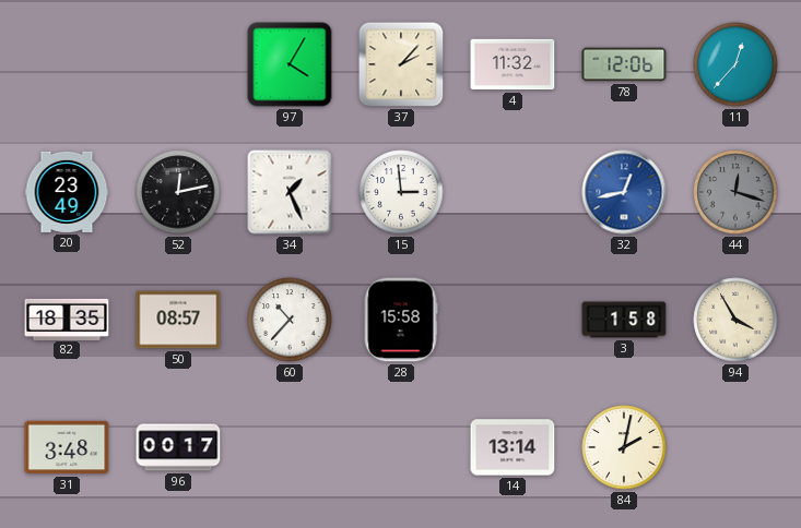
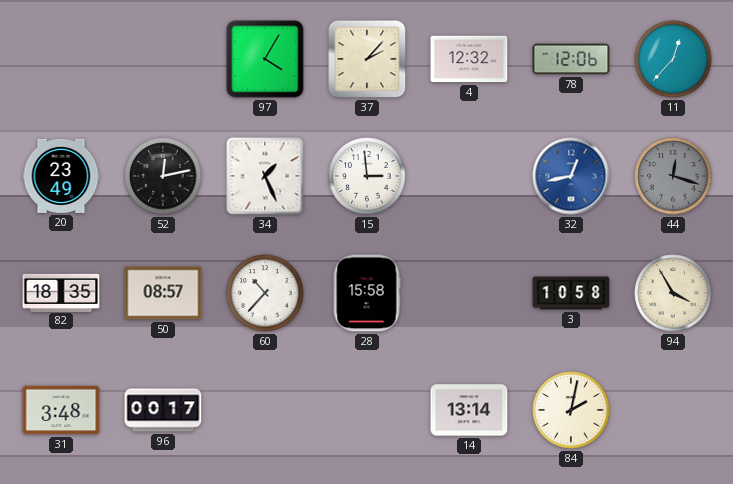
4: 11:32 -> 12:32
3: 1:58 -> 10:58
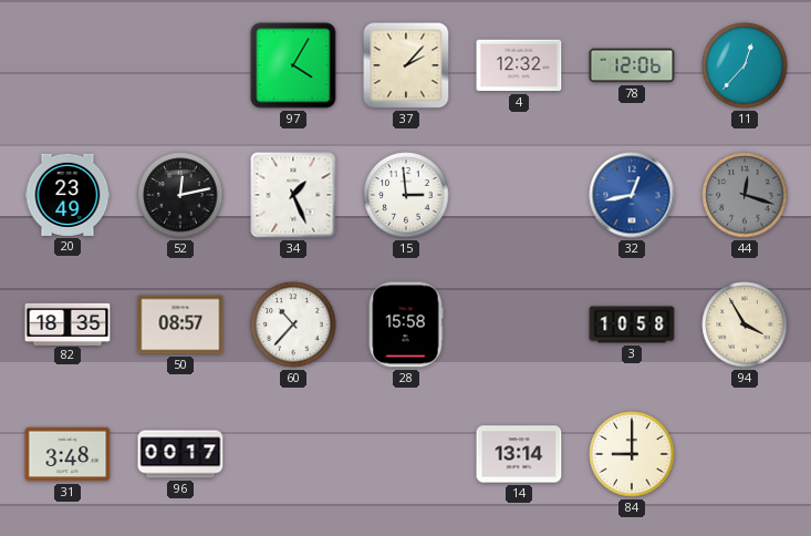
84: 2:02 -> 9:00
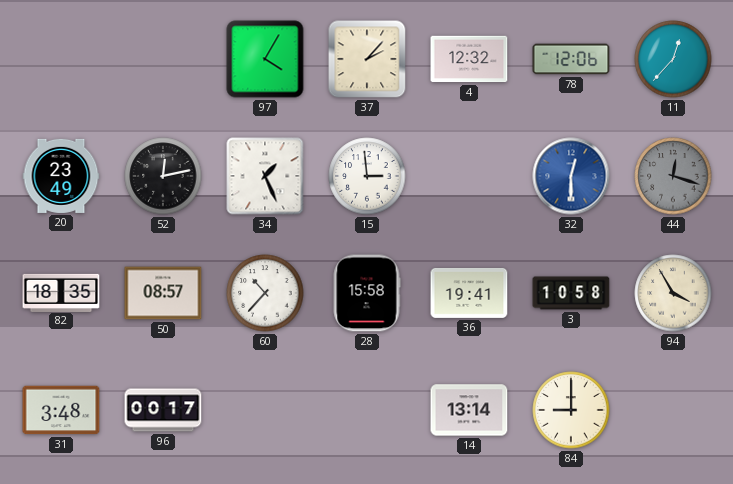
32: 12:43 -> 12:30
36: none -> 19:41
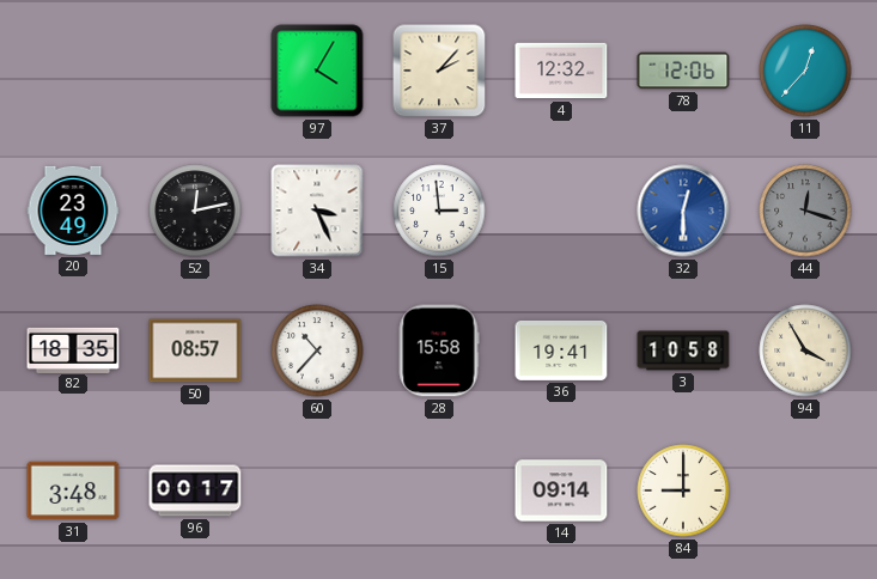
34: 1:26 -> 3:26
14: 13:14 -> 09:14
